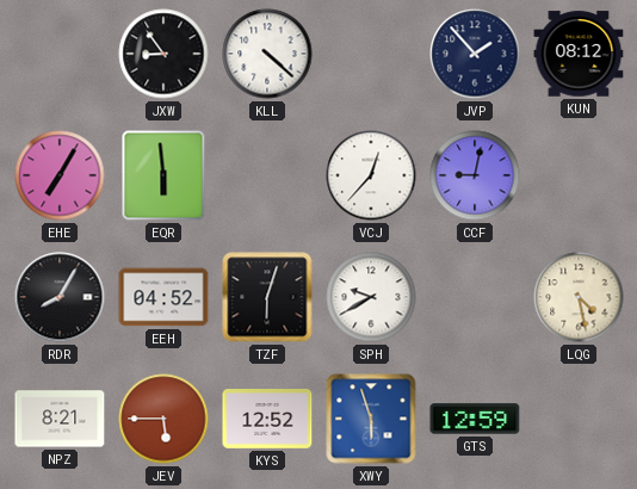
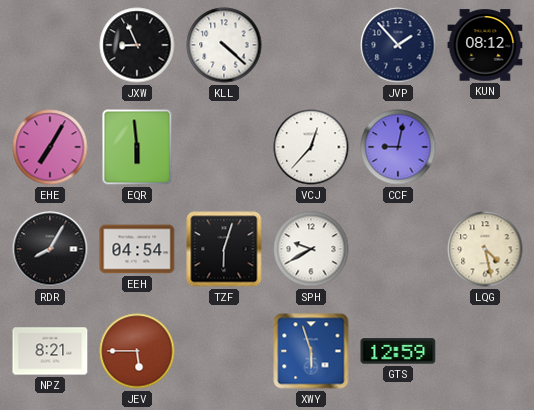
JXW: 8:54 -> 8:56
EEH: 04:52 -> 04:54
KYS: 12:52 -> none
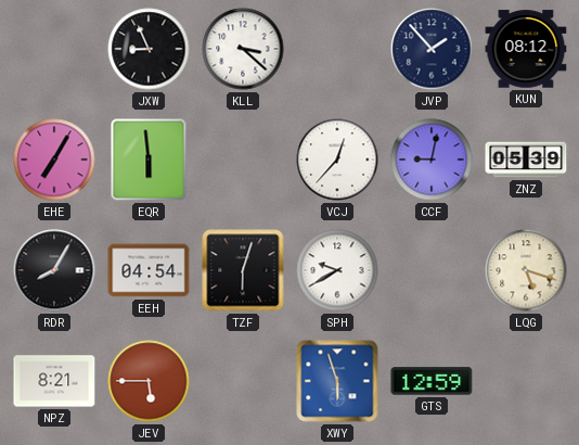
KLL: 4:22 -> 3:22
ZNZ: none -> 05:39
LQG: 4:28 -> 5:18
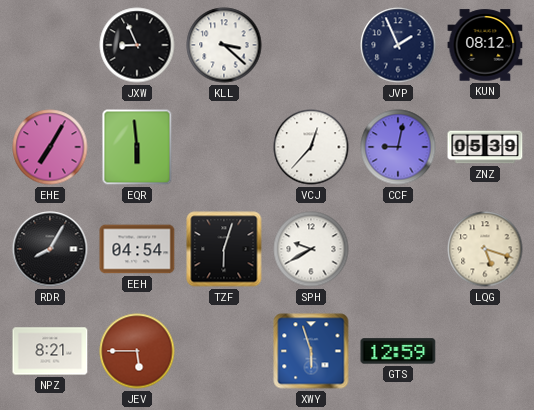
JVP: 1:53 -> 1:56
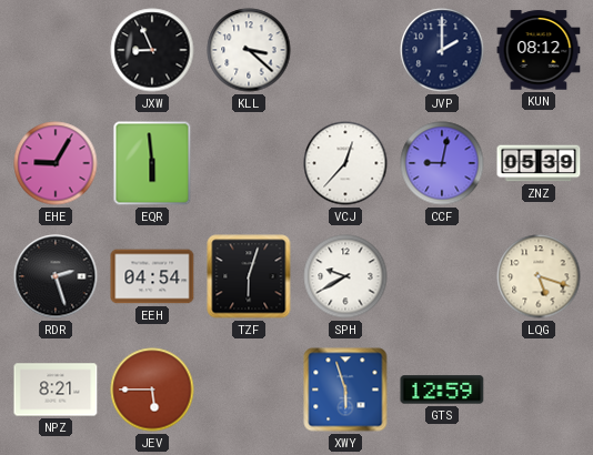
JVP: 1:56 -> 2:00
EHE: 7:05 -> 9:05
RDR: 8:05 -> 2:27
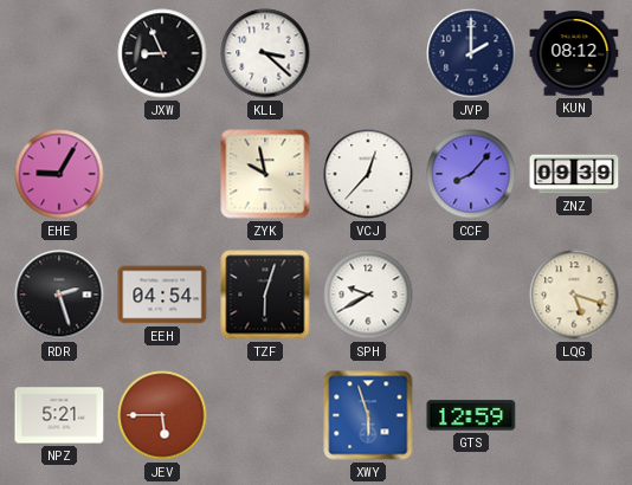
EQR: 5:59 -> none
ZYK: none -> 9:58
CCF: 9:02 -> 8:07
ZNZ: 05:39 -> 09:39
NPZ: 8:21 -> 5:21
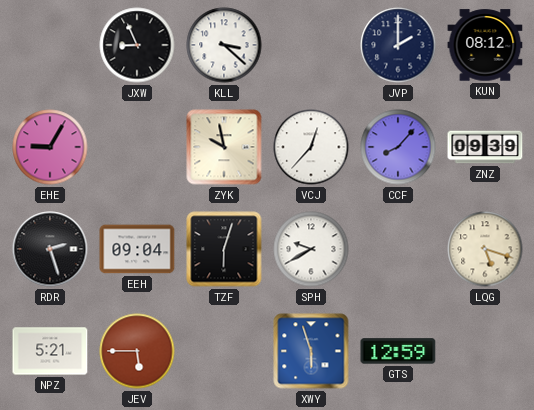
EEH: 04:54 -> 09:04
